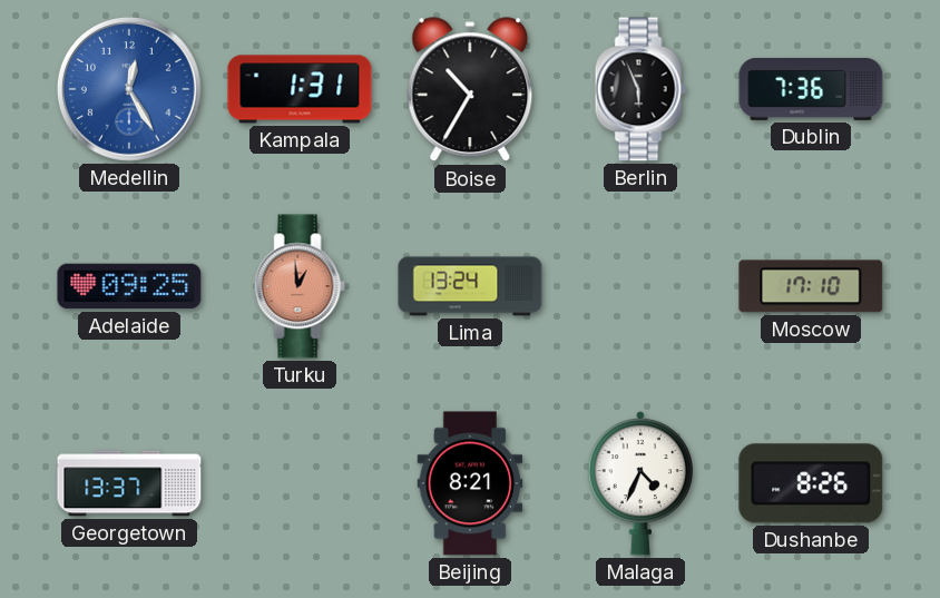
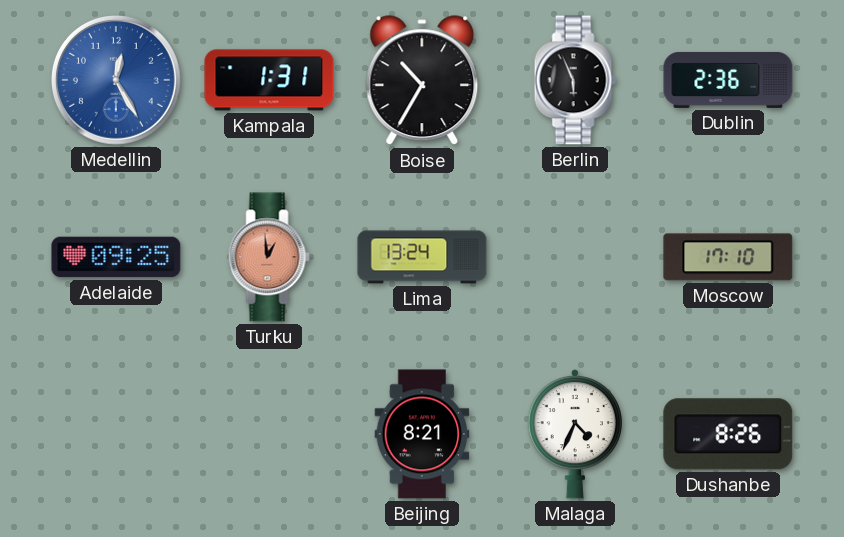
Dublin: 7:36 -> 2:36
Georgetown: 13:37 -> none
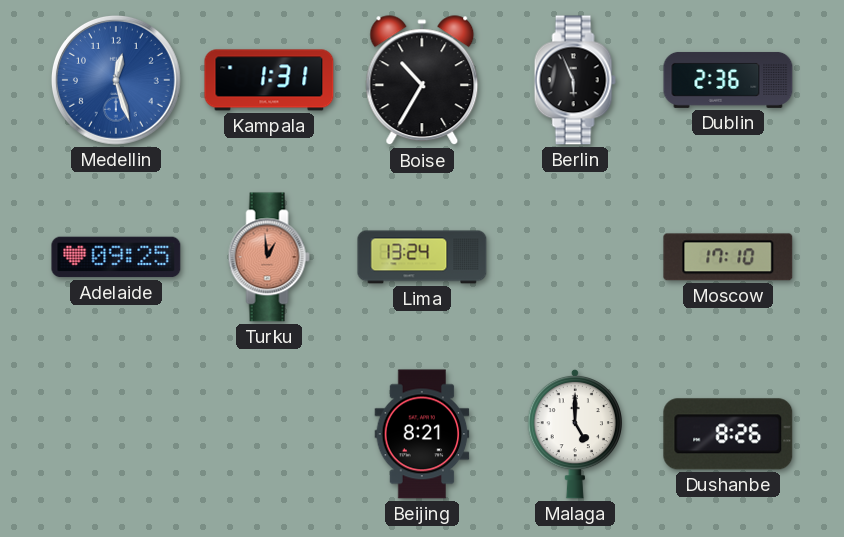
Medellin: 12:25 -> 12:27
Malaga: 4:34 -> 5:00
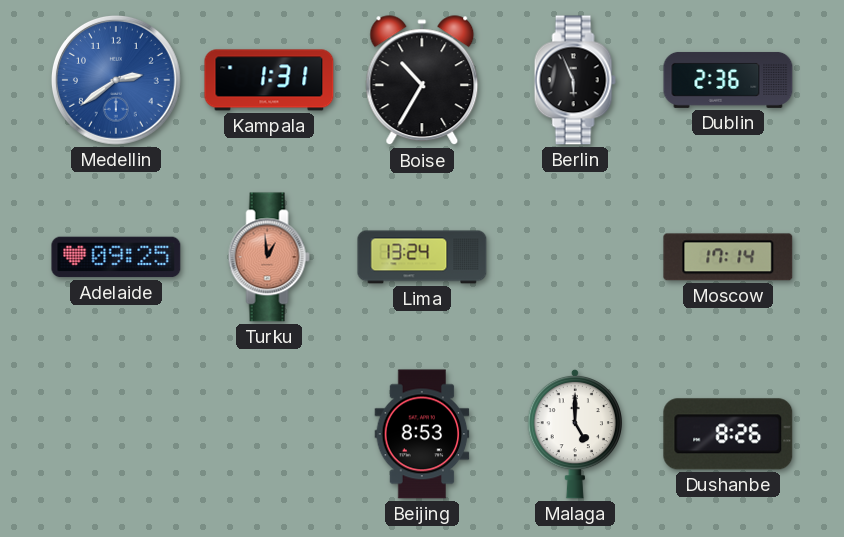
Medellin: 12:27 -> 2:39
Moscow: 17:10 -> 17:14
Beijing: 8:21 -> 8:53
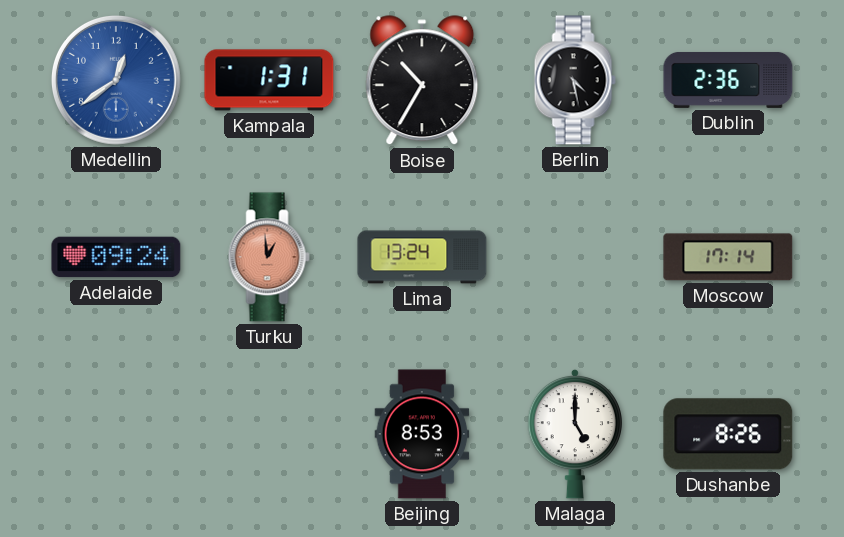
Medellin: 2:39 -> 12:39
Berlin: 5:56 -> 4:28
Adelaide: 09:25 -> 09:24
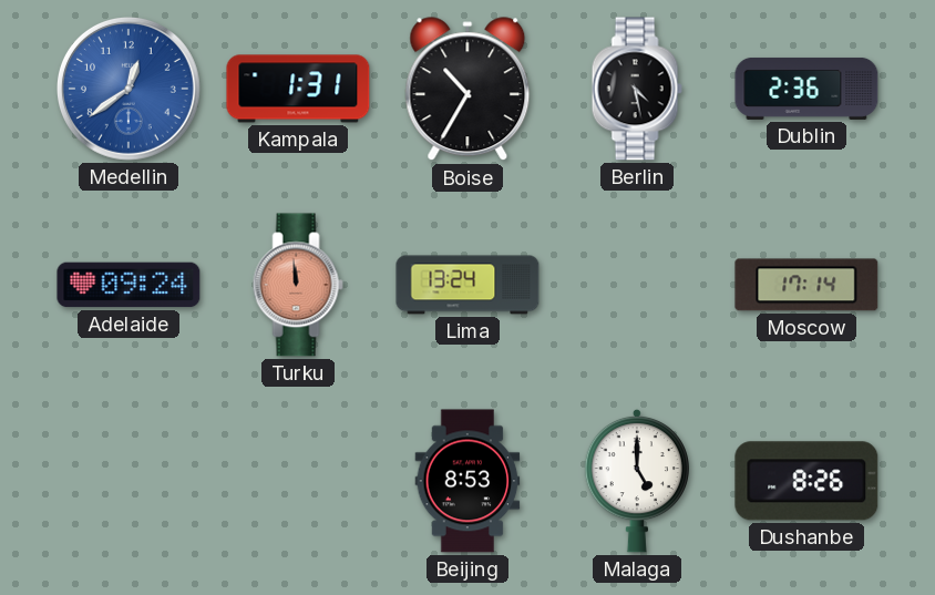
Turku: 12:59 -> 11:59
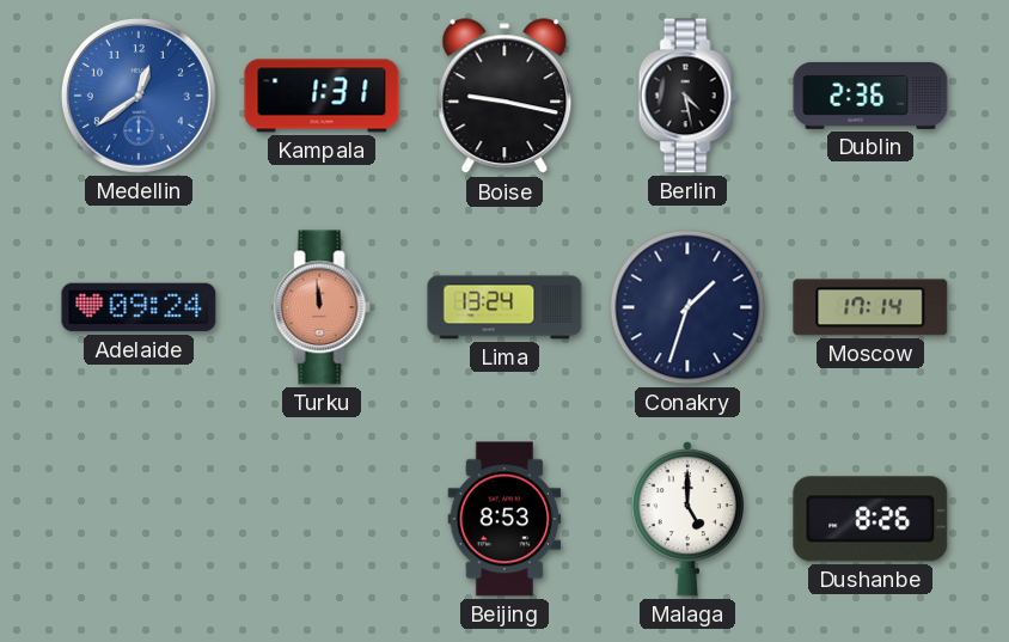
Boise: 10:35 -> 9:17
Conakry: none -> 1:33
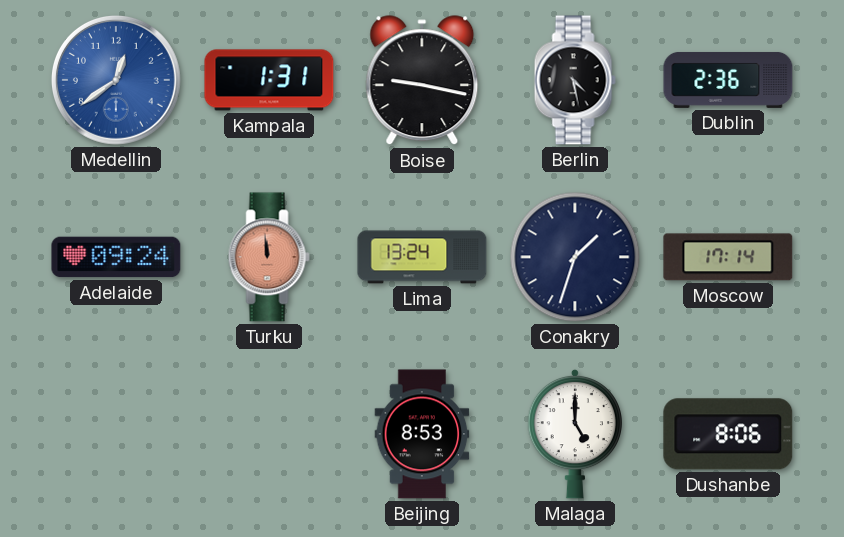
Dushanbe: 8:26 -> 8:06
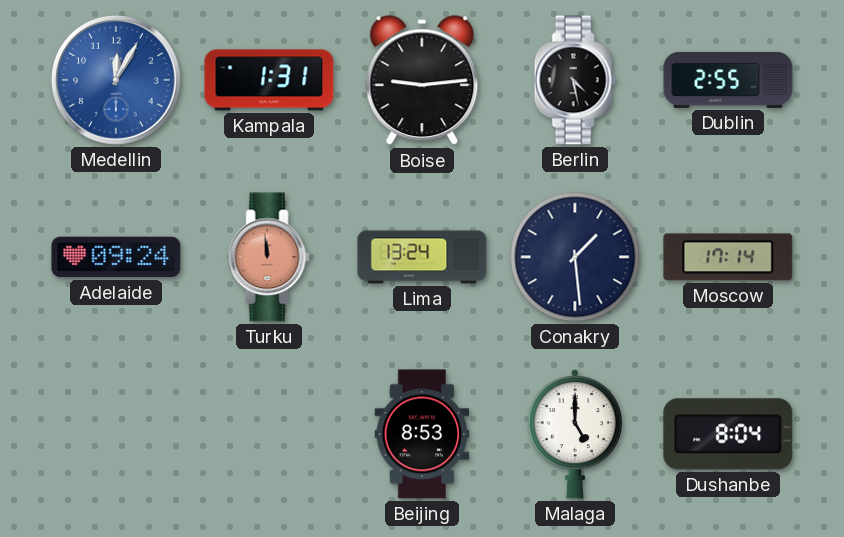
Medellin: 12:39 -> 12:05
Boise: 9:17 -> 9:14
Dublin: 2:36 -> 2:55
Conakry: 1:33 -> 1:29
Dushanbe: 8:06 -> 8:04
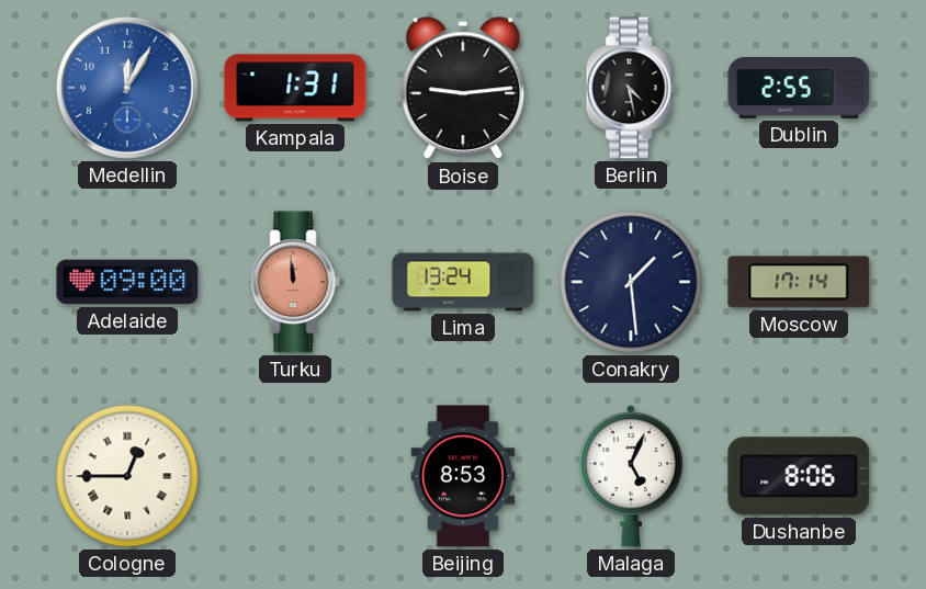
Adelaide: 09:24 -> 09:00
Cologne: none -> 12:45
Malaga: 5:00 -> 5:04
Dushanbe: 8:04 -> 8:06
